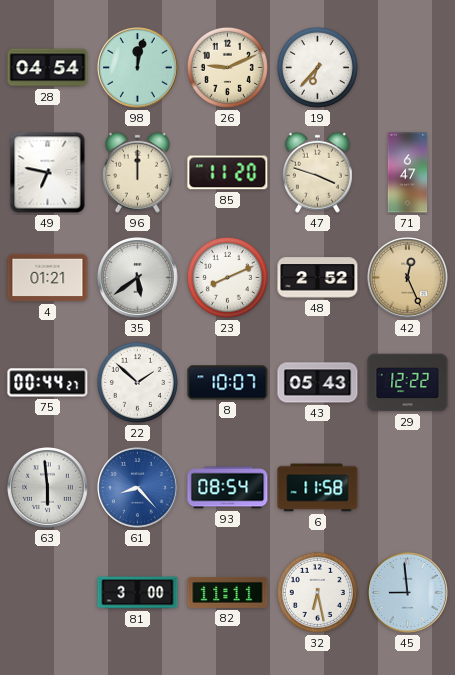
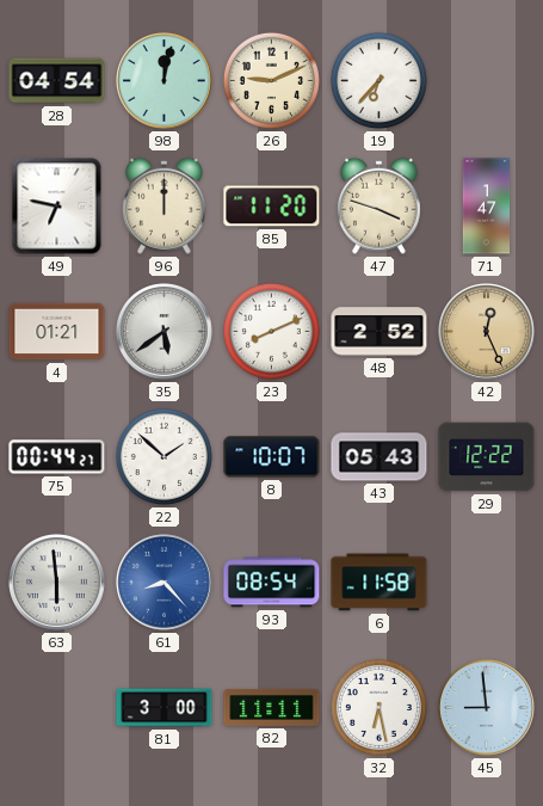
71: 6:47 -> 1:47
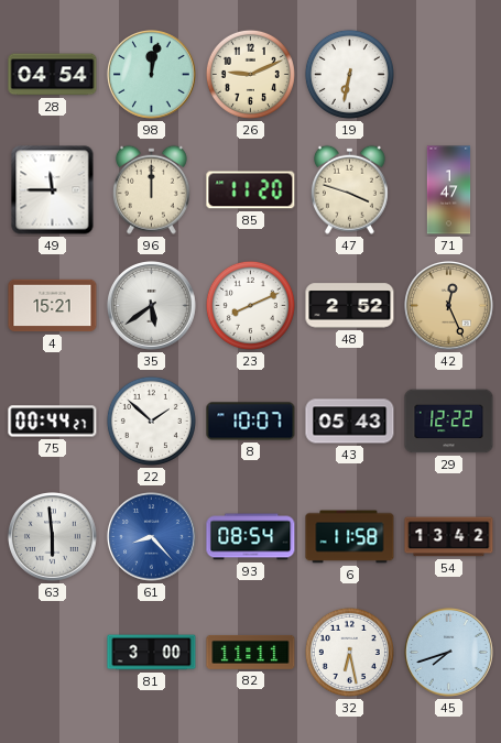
19: 6:37 -> 6:32
49: 6:47 -> 11:45
4: 01:21 -> 15:21
54: none -> 13:42
45: 8:59 -> 7:42
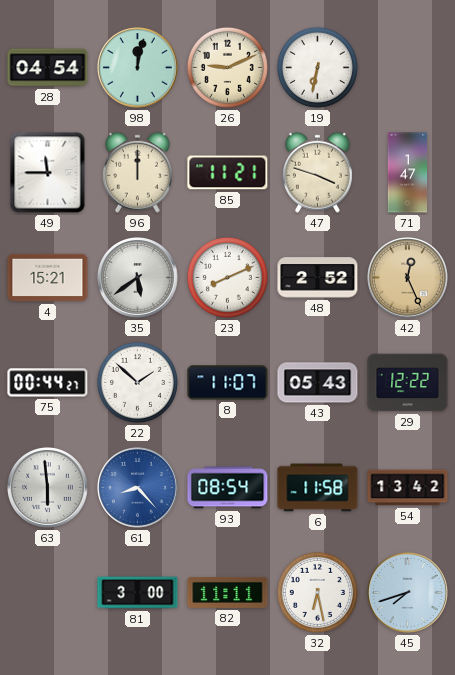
85: 11:20 -> 11:21
8: 10:07 -> 11:07
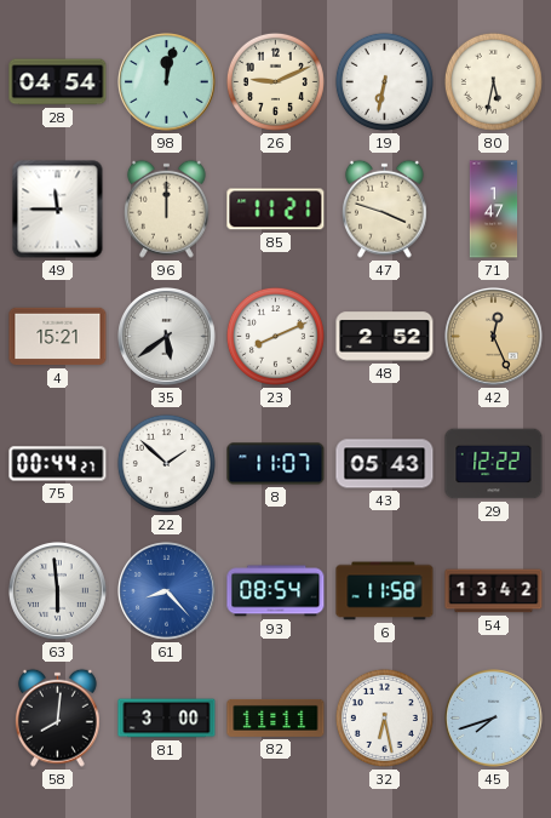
80: none -> 5:32
58: none -> 8:01
